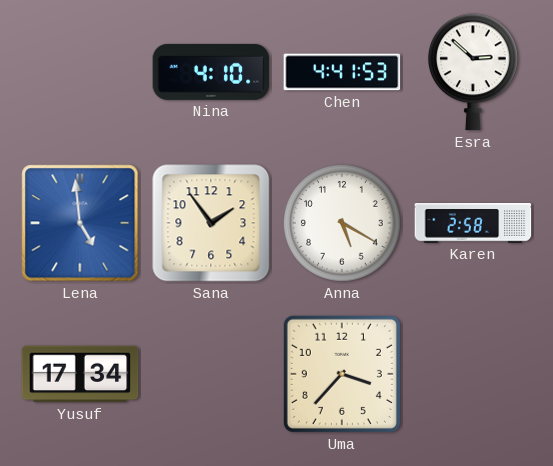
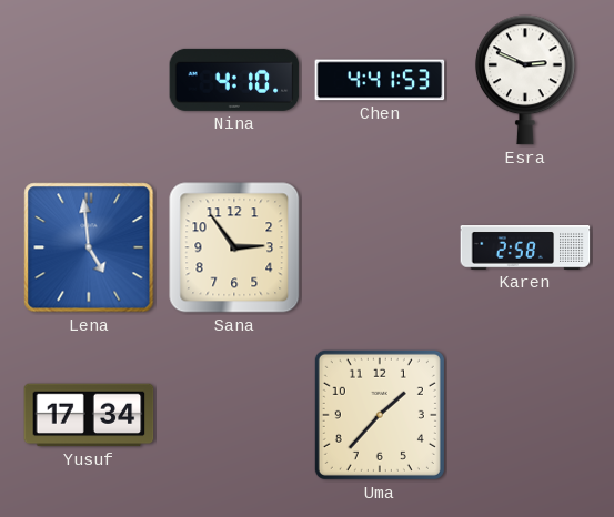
Esra: 2:52 -> 2:49
Sana: 1:54 -> 2:54
Anna: 5:20 -> none
Uma: 3:37 -> 1:37
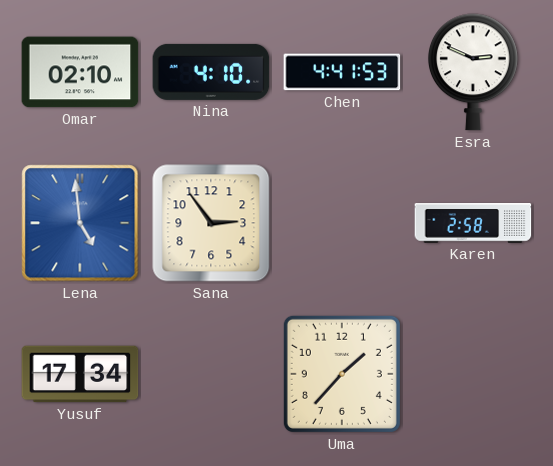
Omar: none -> 02:10
